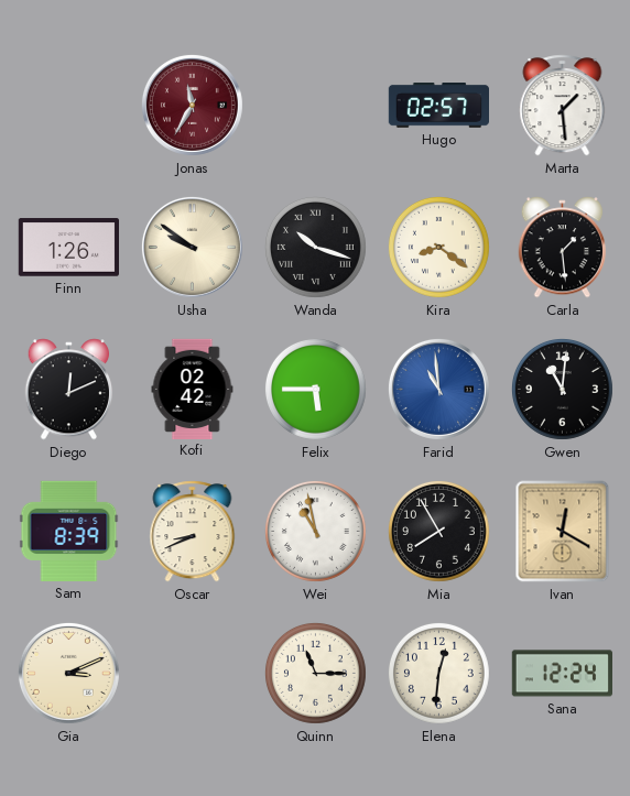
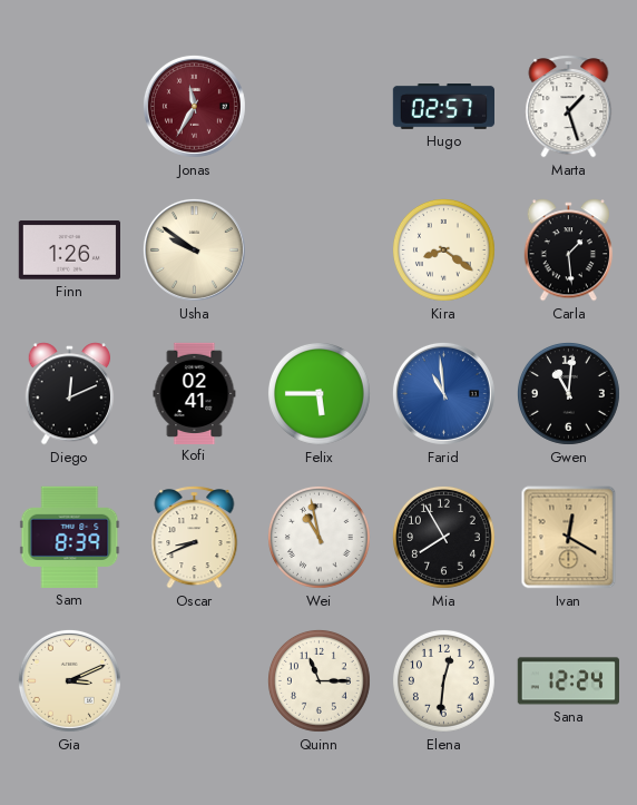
Marta: 1:29 -> 1:27
Wanda: 10:18 -> none
Kofi: 02:42 -> 02:41
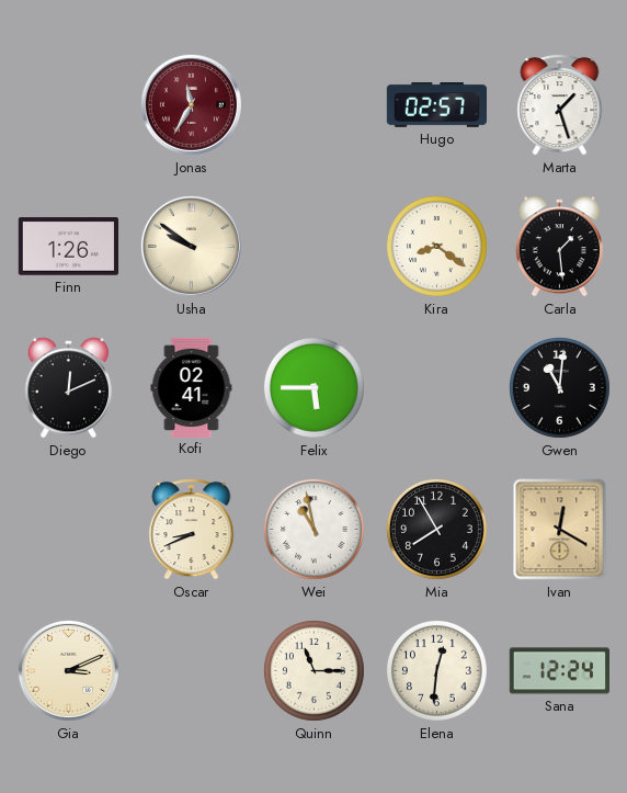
Farid: 10:59 -> none
Sam: 8:39 -> none
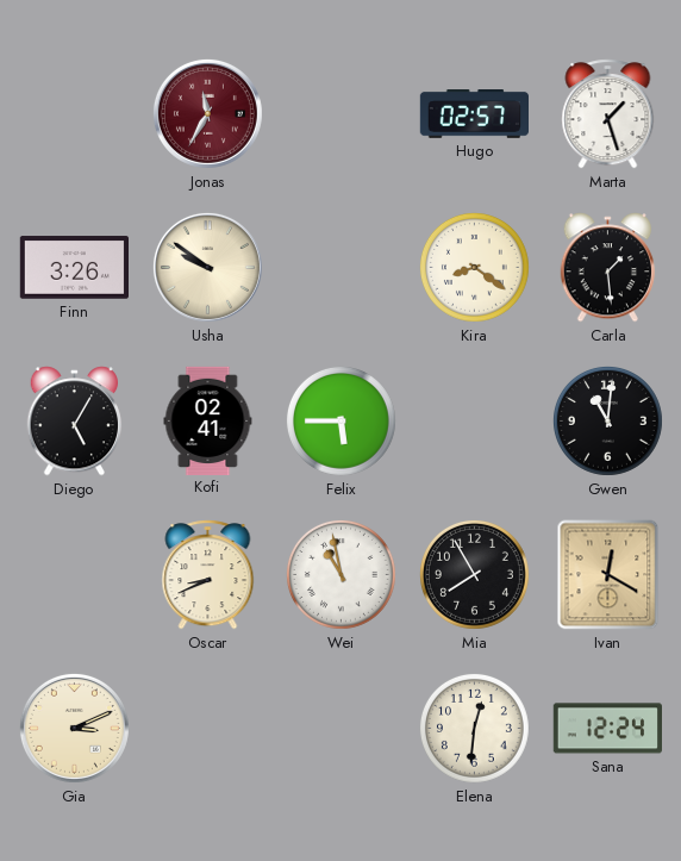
Finn: 1:26 -> 3:26
Diego: 12:11 -> 5:05
Quinn: 11:15 -> none
